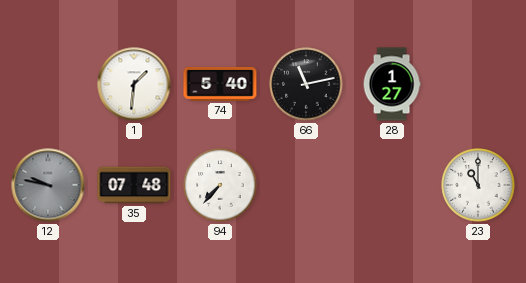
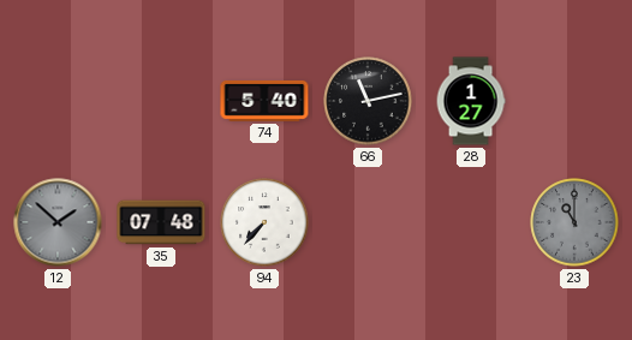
1: 1:31 -> none
12: 9:47 -> 1:52
23 dial: white -> grey
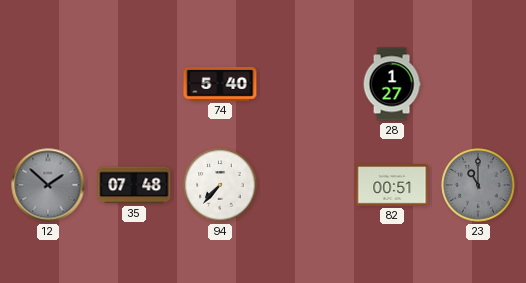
66: 11:13 -> none
82: none -> 00:51
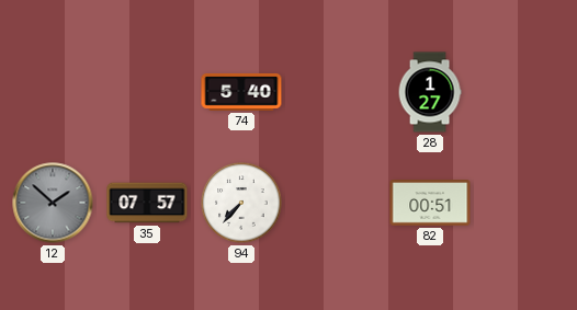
35: 07:48 -> 07:57
23: 11:00 -> none
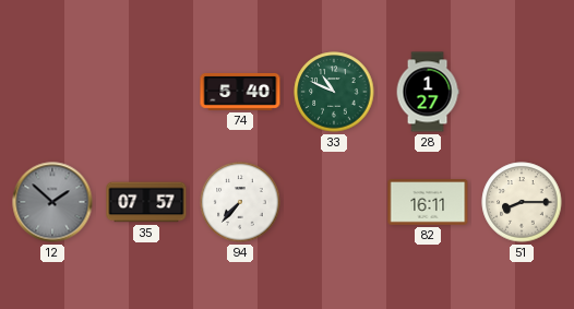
33: none -> 10:49
82: 00:51 -> 16:11
51: none -> 8:15
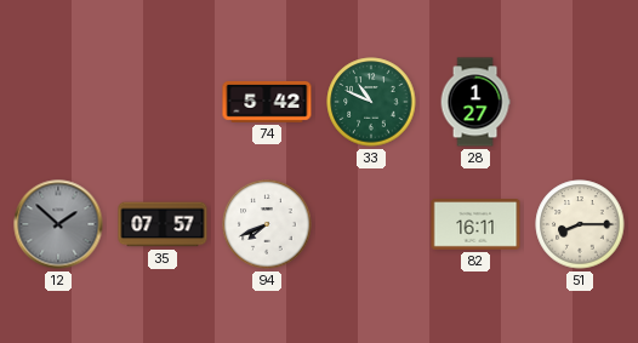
74: 5:40 -> 5:42
94: 7:37 -> 7:41
